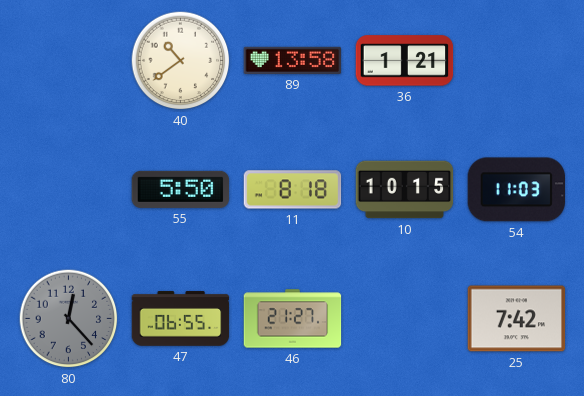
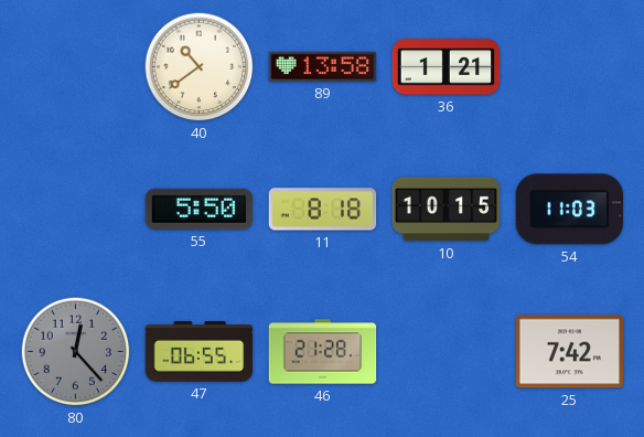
46: 21:27 -> 21:28
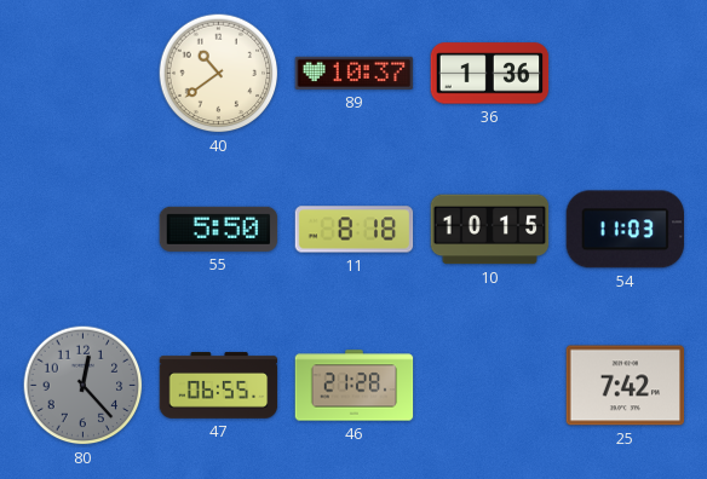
89: 13:58 -> 10:37
36: 1:21 -> 1:36
